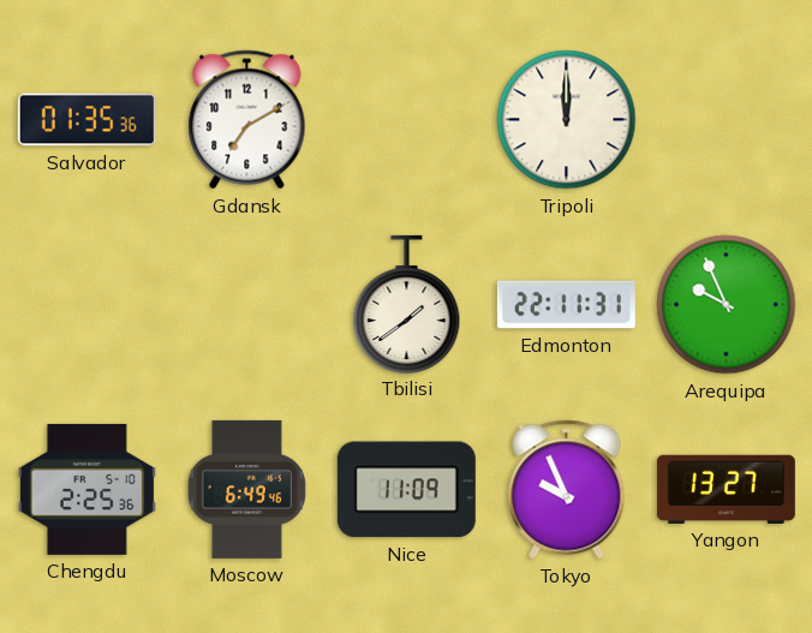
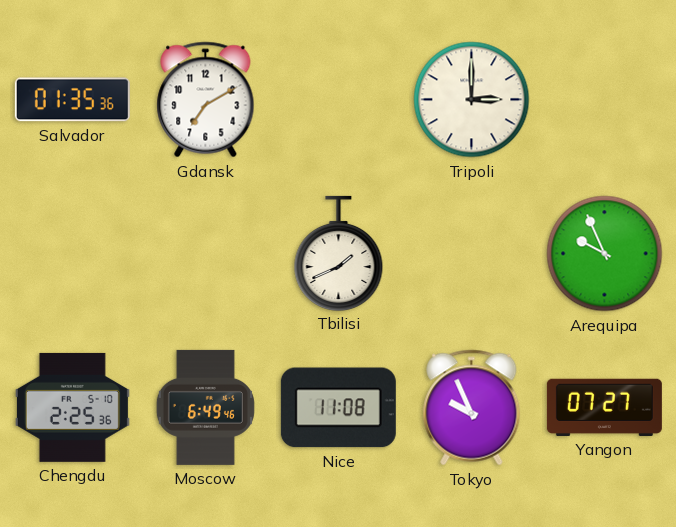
Tripoli: 12:00 -> 3:00
Tbilisi: 1:39 -> 1:41
Edmonton: 22:11 -> none
Nice: 11:09 -> 11:08
Yangon: 13:27 -> 07:27
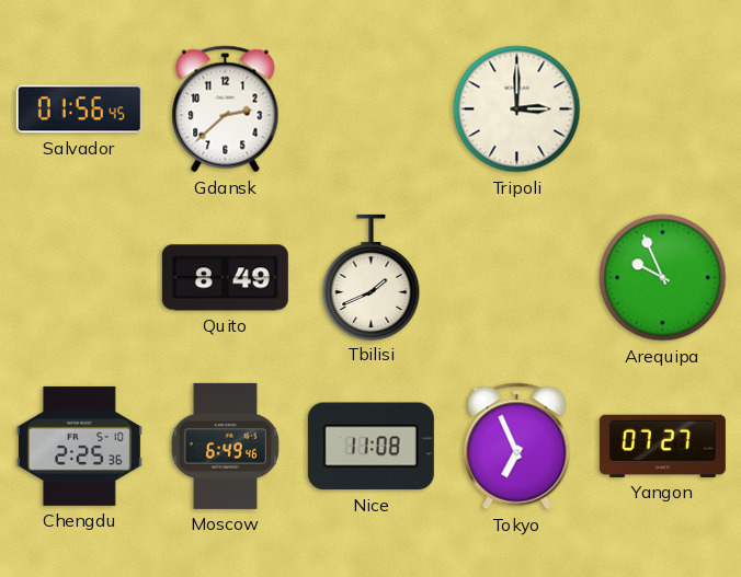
Salvador: 01:35 -> 01:56
Gdansk: 7:10 -> 2:38
Quito: none -> 8:49
Tokyo: 9:56 -> 6:56
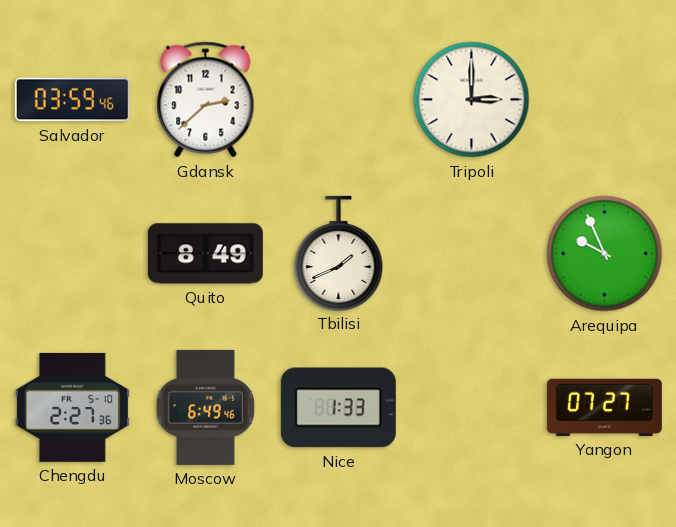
Salvador: 01:56 -> 03:59
Chengdu: 2:25 -> 2:27
Nice: 11:08 -> 1:33
Tokyo: 6:56 -> none
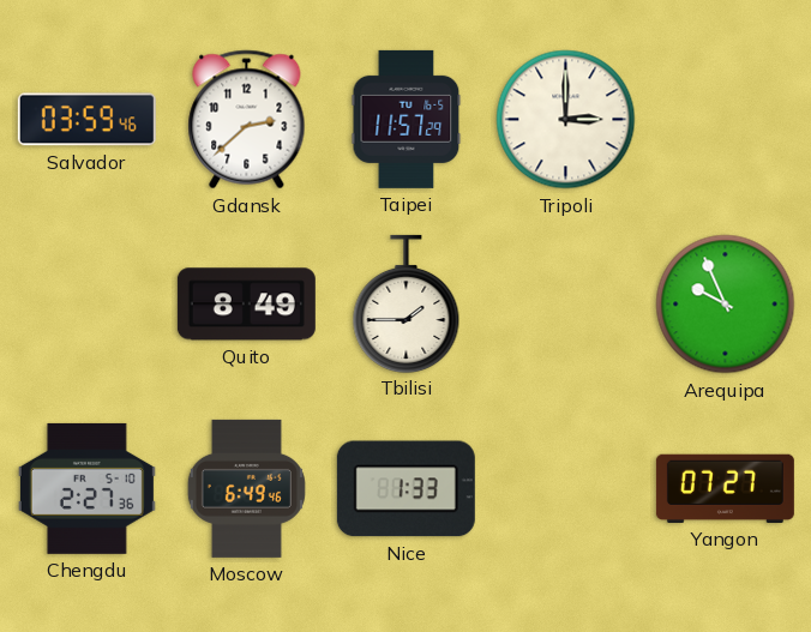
Taipei: none -> 11:57
Tbilisi: 1:41 -> 1:45
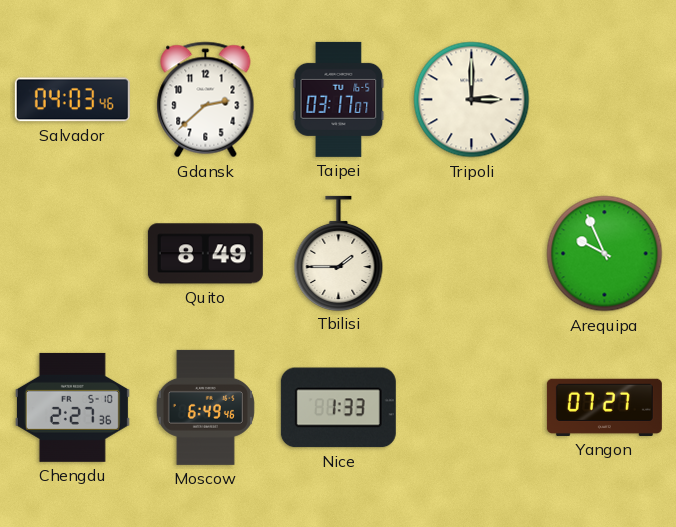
Salvador: 03:59 -> 04:03
Taipei: 11:57 -> 03:17
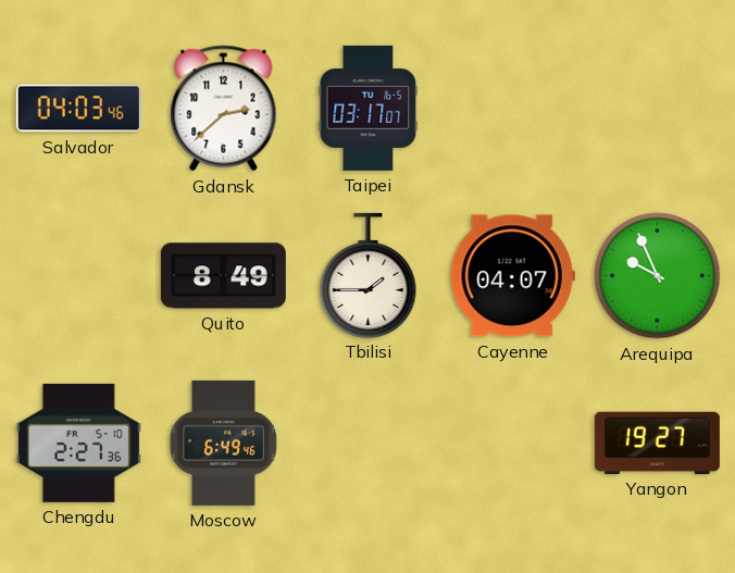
Tripoli: 3:00 -> none
Cayenne: none -> 04:07
Nice: 1:33 -> none
Yangon: 07:27 -> 19:27
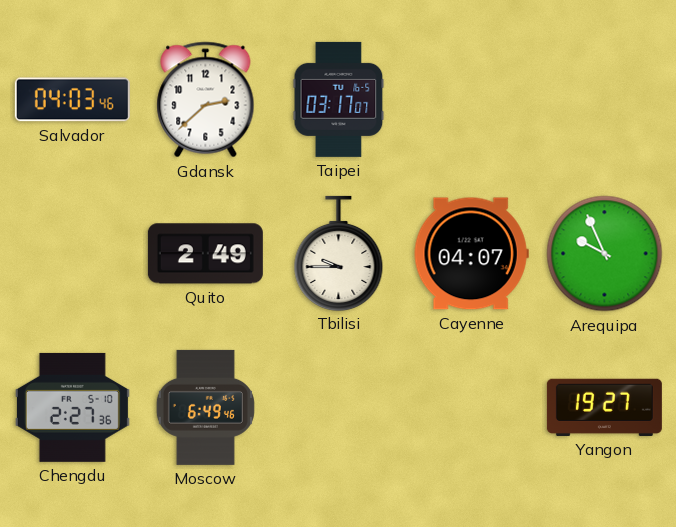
Quito: 8:49 -> 2:49
Tbilisi: 1:45 -> 9:45
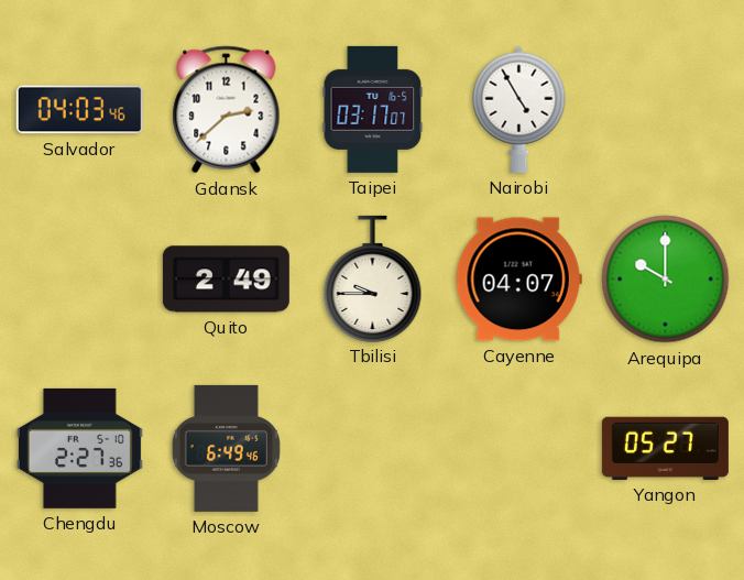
Nairobi: none -> 4:55
Arequipa: 9:56 -> 10:00
Yangon: 19:27 -> 05:27
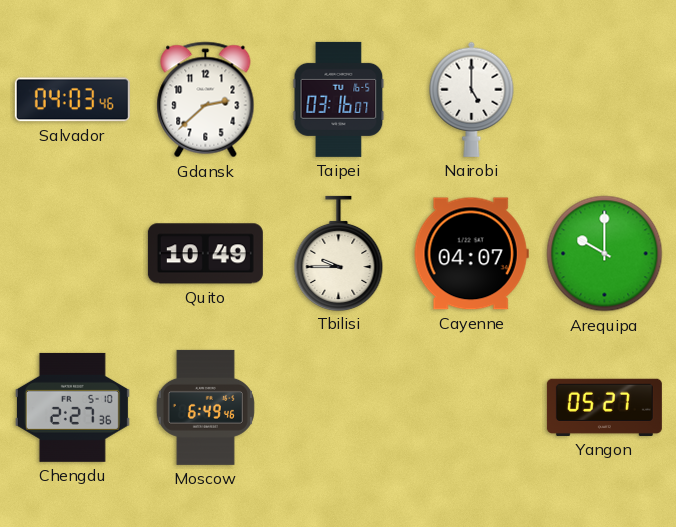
Taipei: 03:17 -> 03:16
Nairobi: 4:55 -> 5:00
Quito: 2:49 -> 10:49
